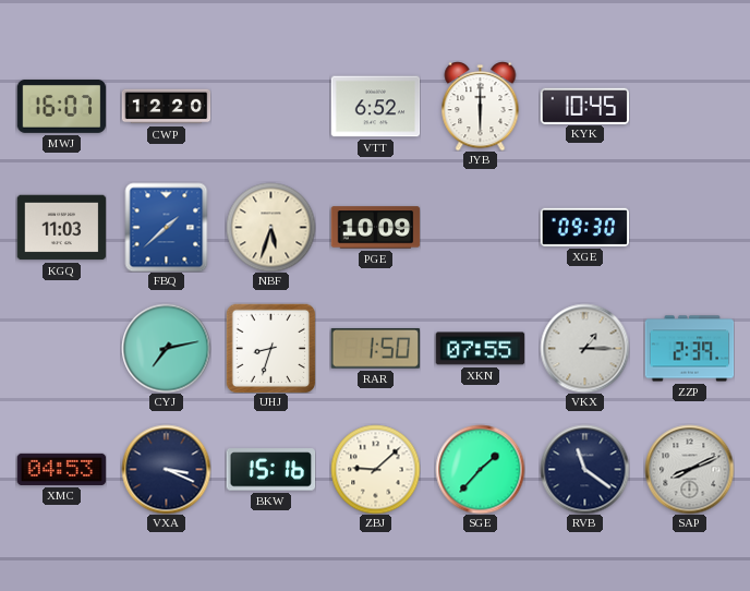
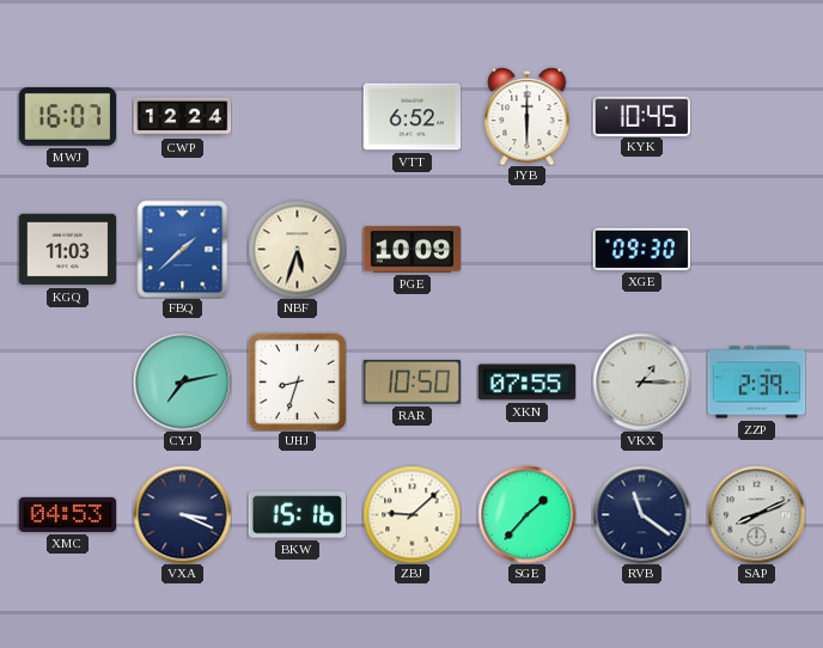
CWP: 12:20 -> 12:24
RAR: 1:50 -> 10:50
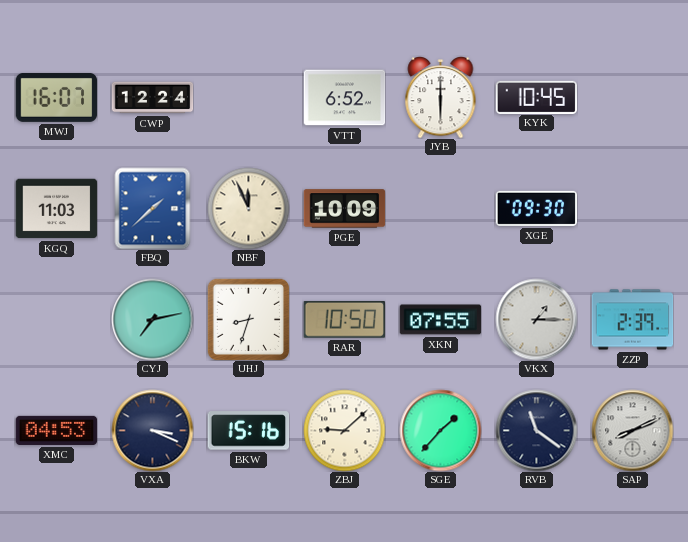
NBF: 5:33 -> 11:56
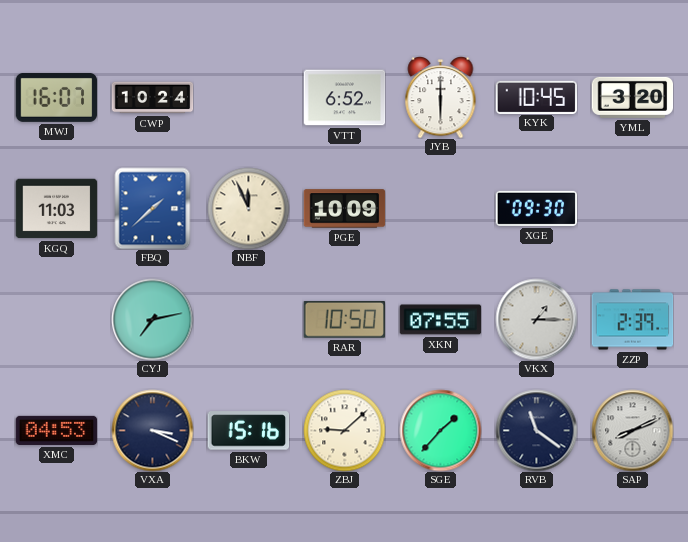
CWP: 12:24 -> 10:24
YML: none -> 3:20
UHJ: 8:33 -> none
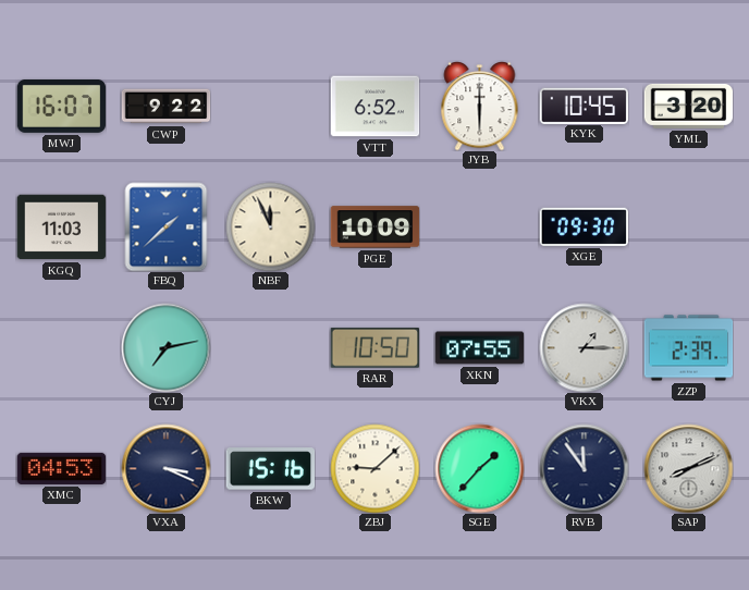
CWP: 10:24 -> 9:22
RVB: 11:21 -> 11:54
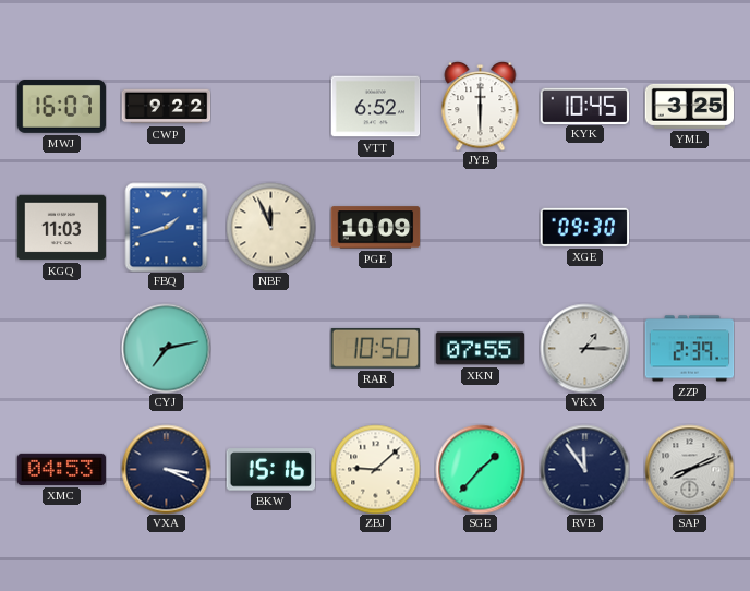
YML: 3:20 -> 3:25
FBQ: 1:38 -> 1:42
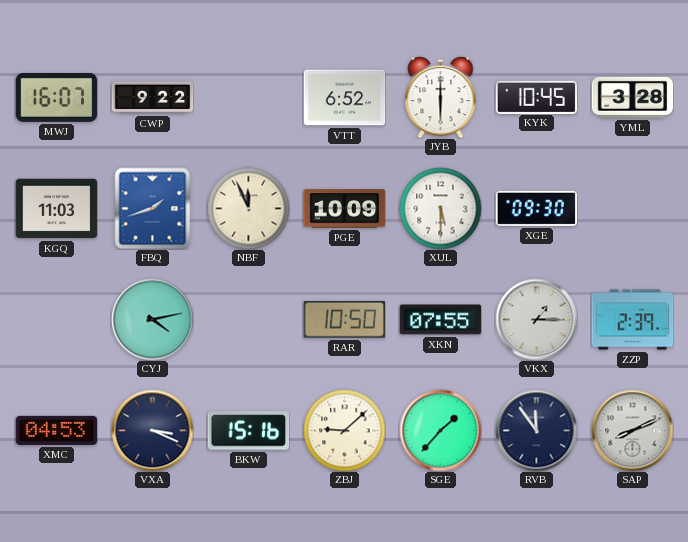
YML: 3:25 -> 3:28
XUL: none -> 5:30
CYJ: 7:13 -> 4:13
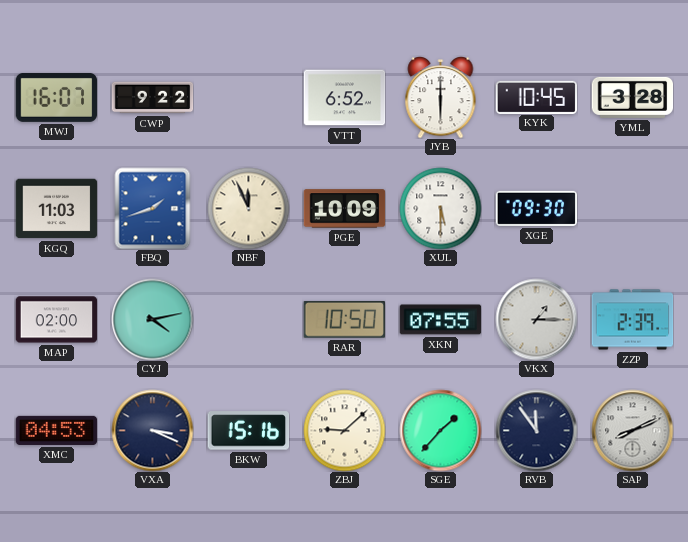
MAP: none -> 02:00
